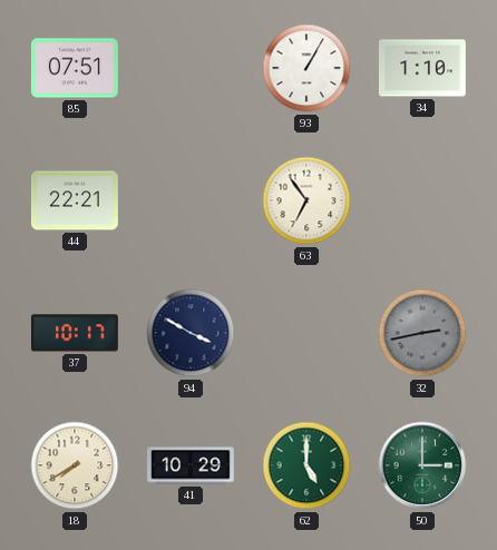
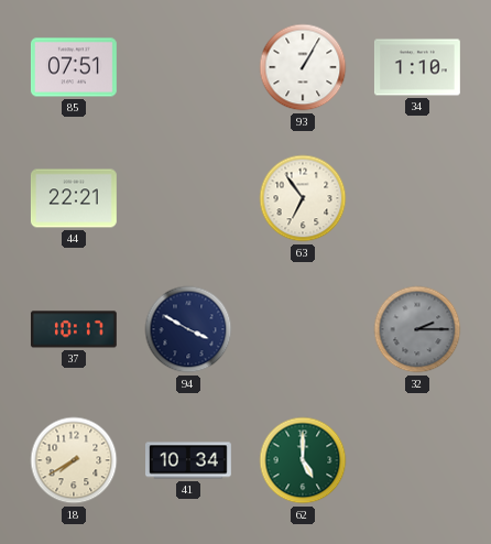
32: 2:43 -> 2:15
41: 10:29 -> 10:34
50: 3:00 -> none
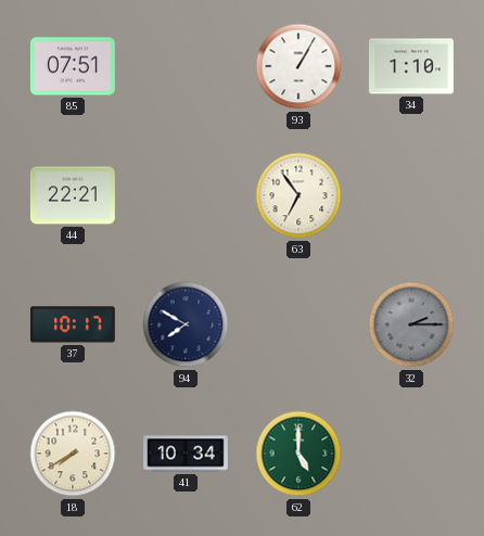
94: 3:50 -> 7:50
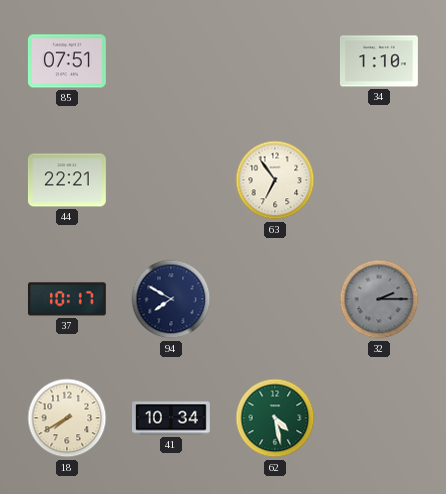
93: 1:05 -> none
62: 5:00 -> 4:28
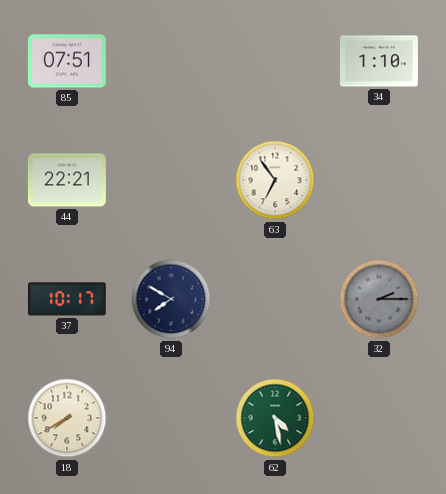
41: 10:34 -> none
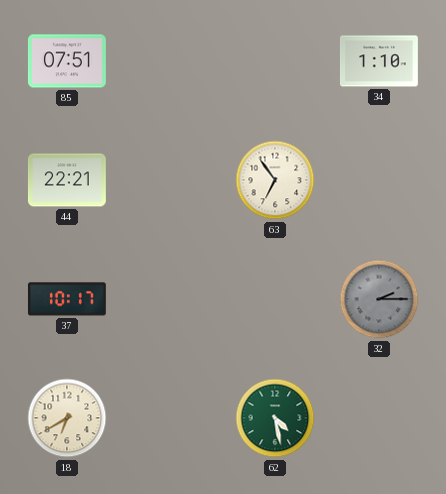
94: 7:50 -> none
18: 7:40 -> 6:40
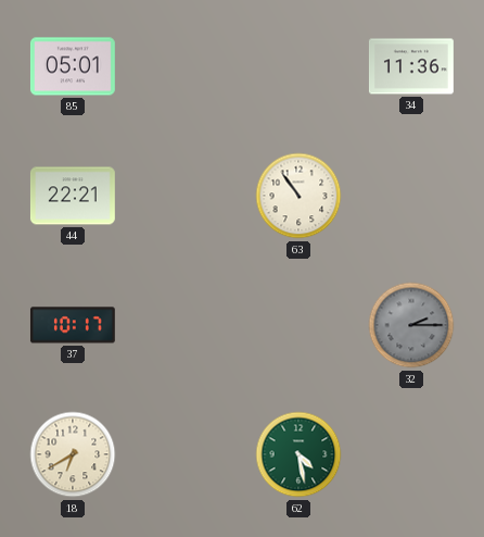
85: 07:51 -> 05:01
34: 1:10 -> 11:36
63: 6:54 -> 10:54
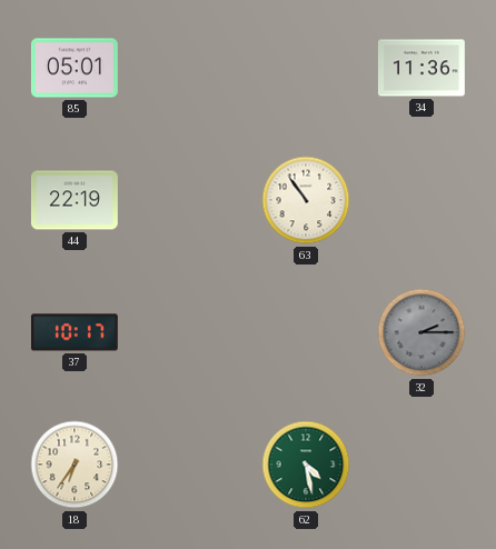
44: 22:21 -> 22:19
18: 6:40 -> 6:36
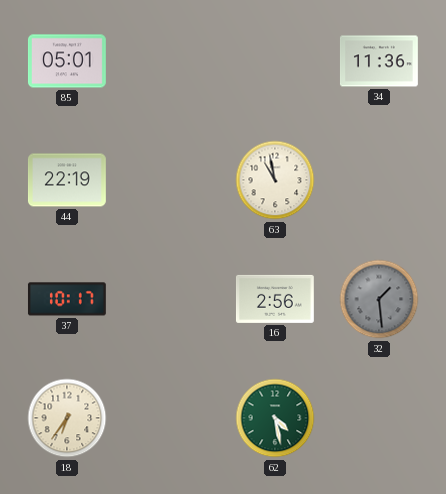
63: 10:54 -> 10:58
16: none -> 2:56
32: 2:15 -> 1:29
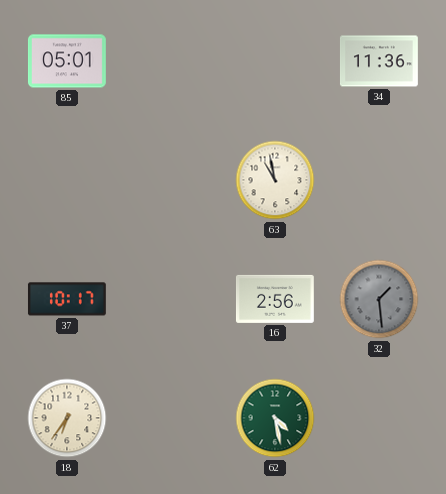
44: 22:19 -> none
